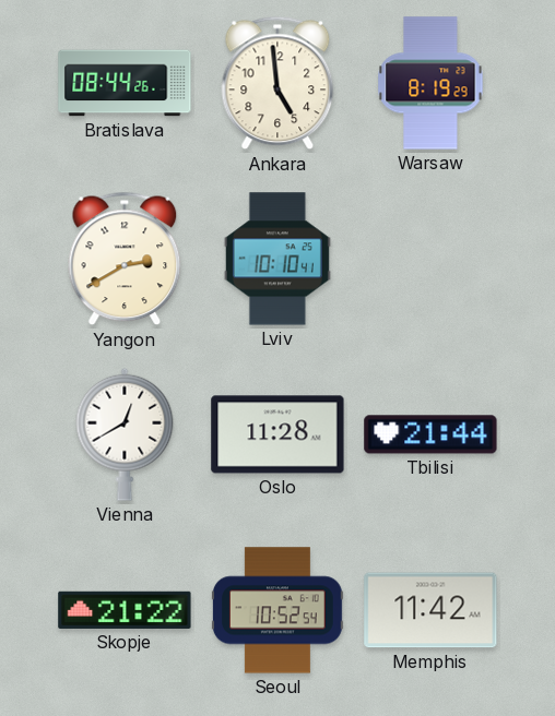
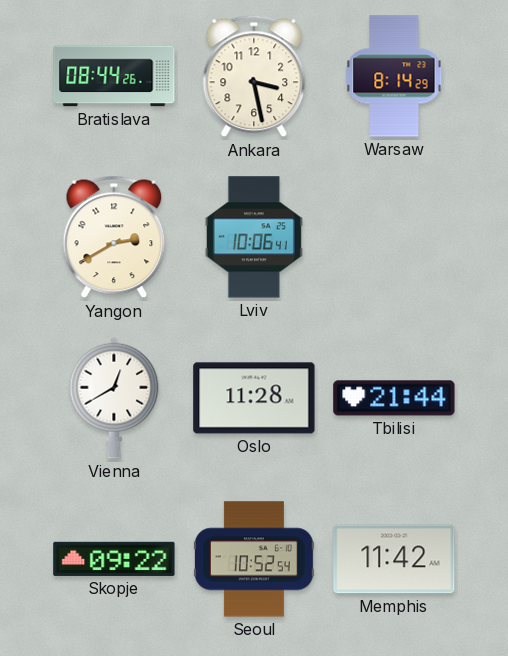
Ankara: 4:59 -> 3:28
Warsaw: 8:19 -> 8:14
Lviv: 10:10 -> 10:06
Skopje: 21:22 -> 09:22
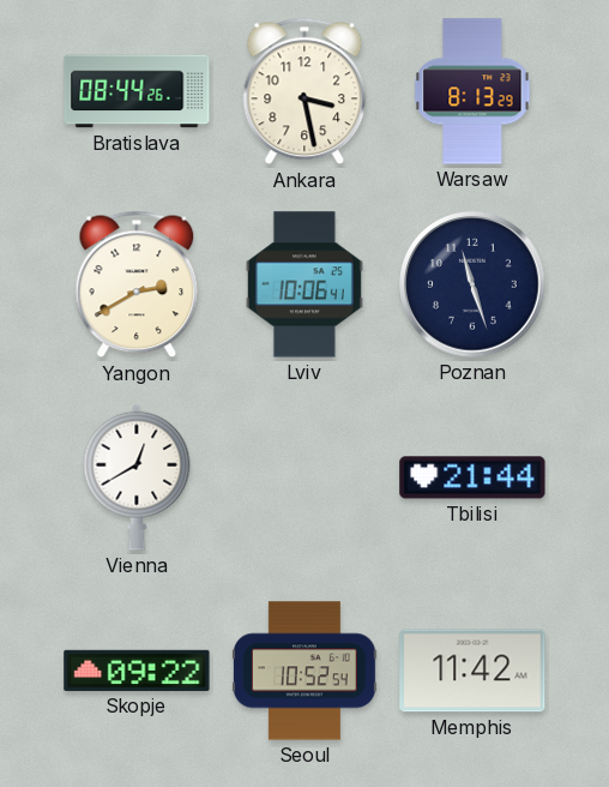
Warsaw: 8:14 -> 8:13
Poznan: none -> 11:27
Oslo: 11:28 -> none
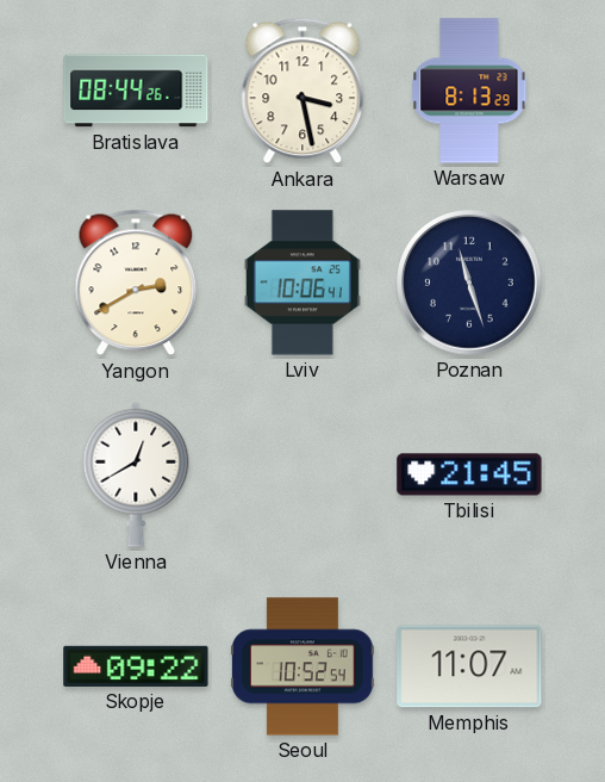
Tbilisi: 21:44 -> 21:45
Memphis: 11:42 -> 11:07
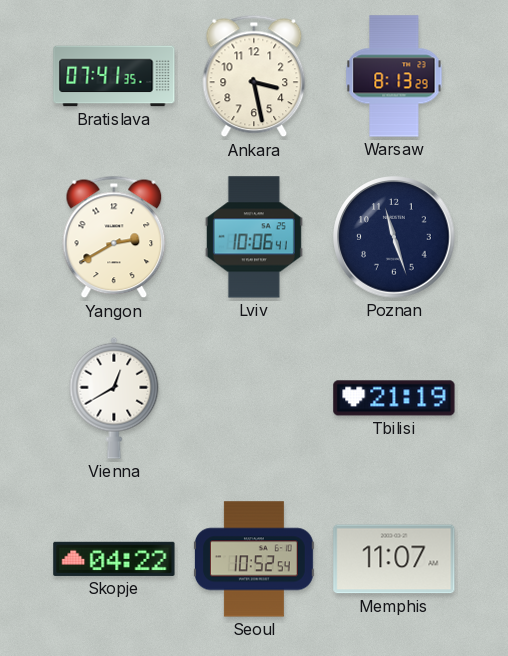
Bratislava: 08:44 -> 07:41
Tbilisi: 21:45 -> 21:19
Skopje: 09:22 -> 04:22
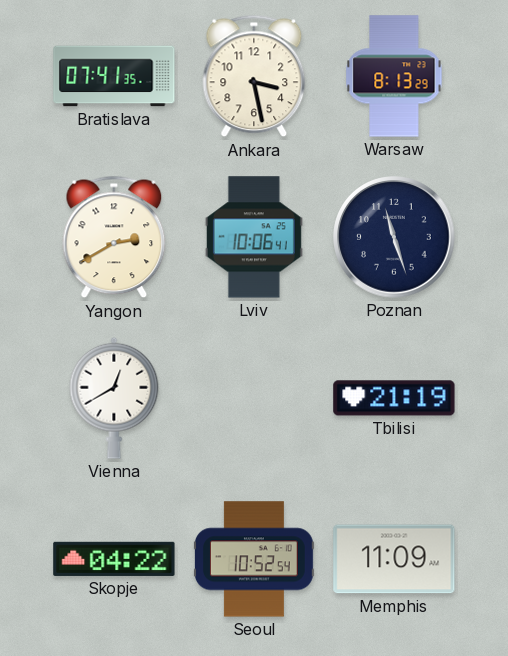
Memphis: 11:07 -> 11:09
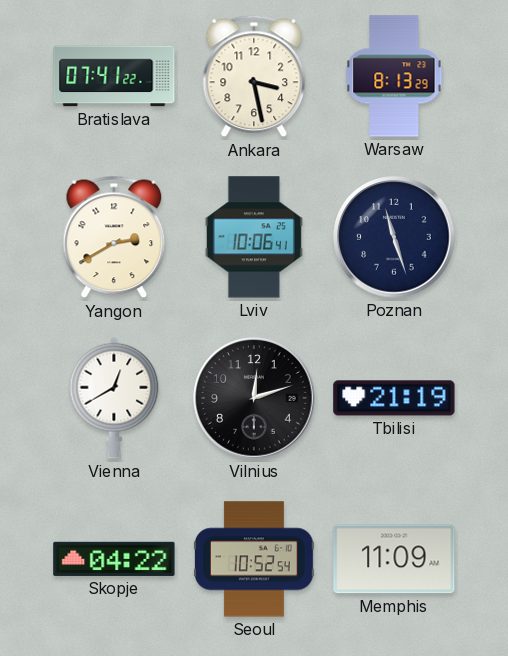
Bratislava: 07:41:35 -> 07:41:22
Vilnius: none -> 12:12
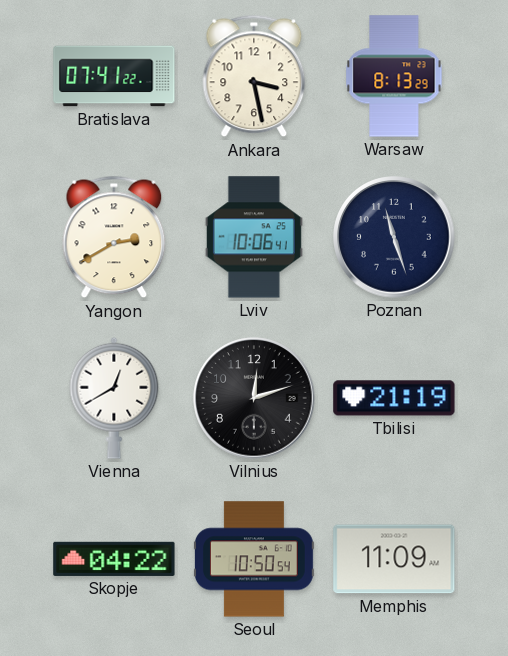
Seoul: 10:52 -> 10:50
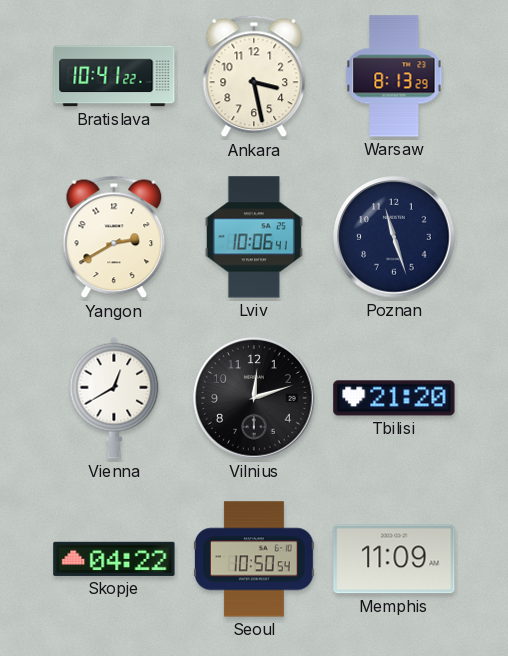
Bratislava: 07:41 -> 10:41
Tbilisi: 21:19 -> 21:20
